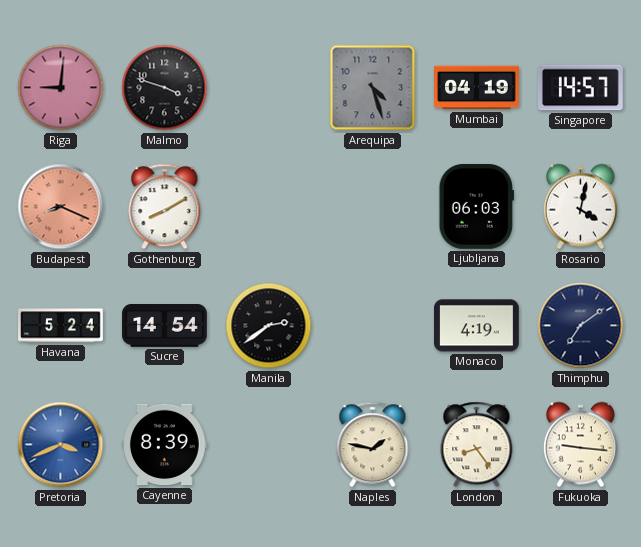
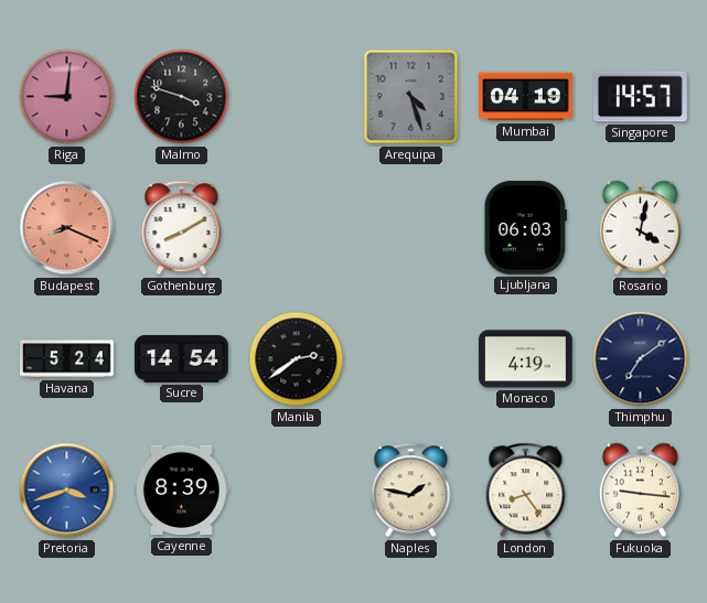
Pretoria: 3:41 -> 3:42
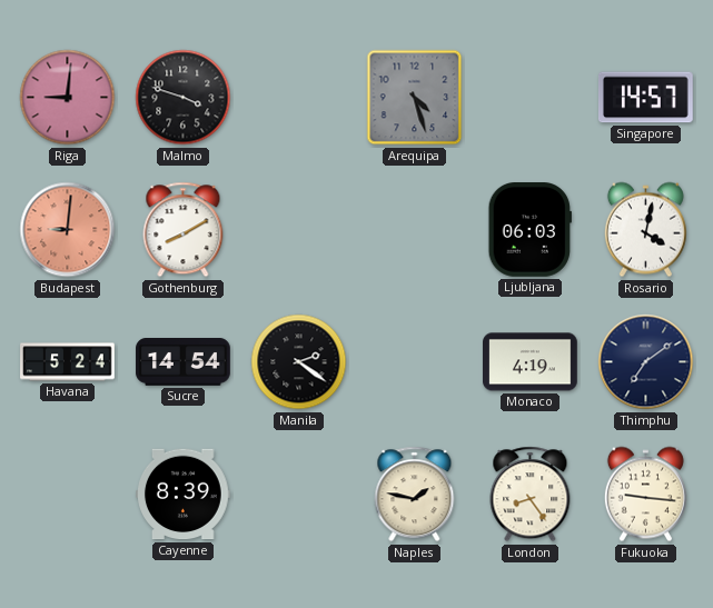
Mumbai: 04:19 -> none
Budapest: 8:19 -> 9:01
Manila: 2:39 -> 2:21
Pretoria: 3:42 -> none
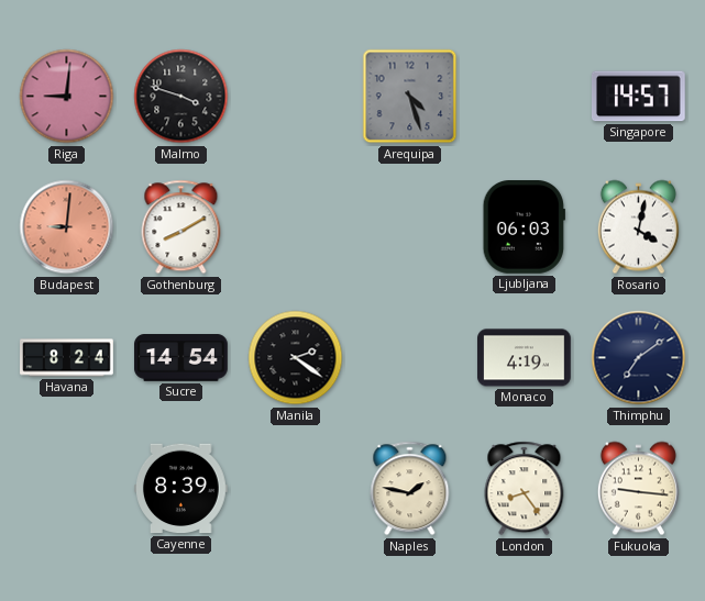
Havana: 5:24 -> 8:24
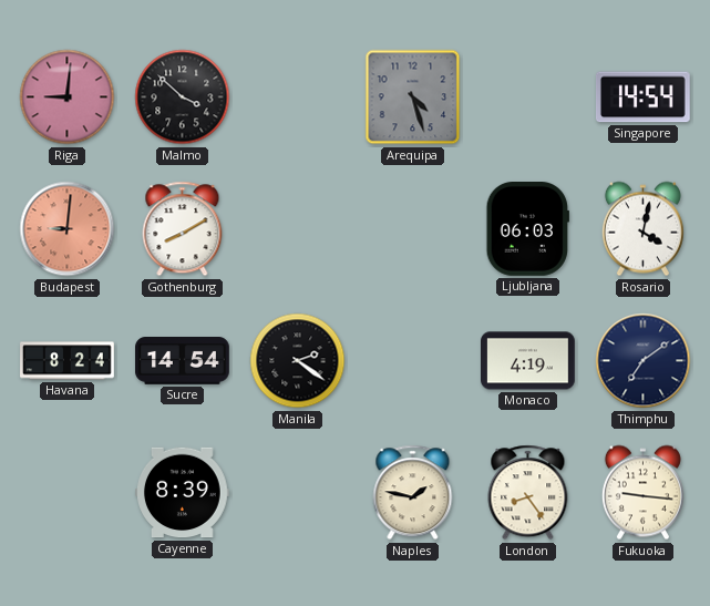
Malmo: 3:48 -> 3:52
Singapore: 14:57 -> 14:54
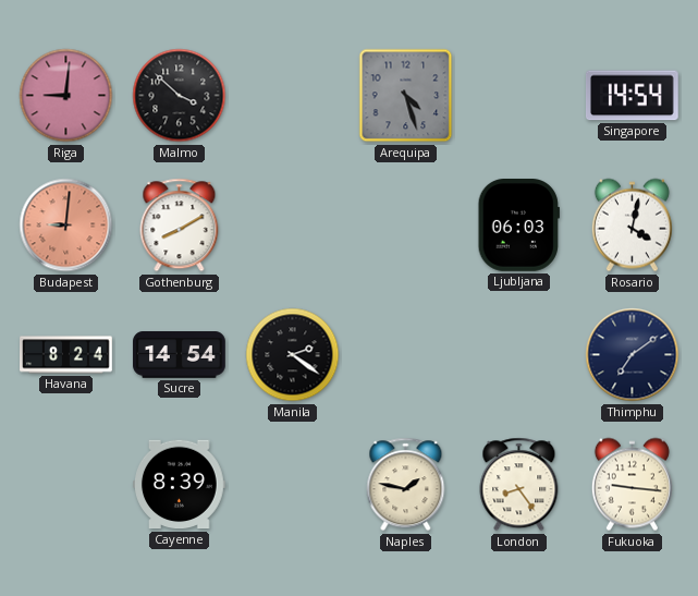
Monaco: 4:19 -> none
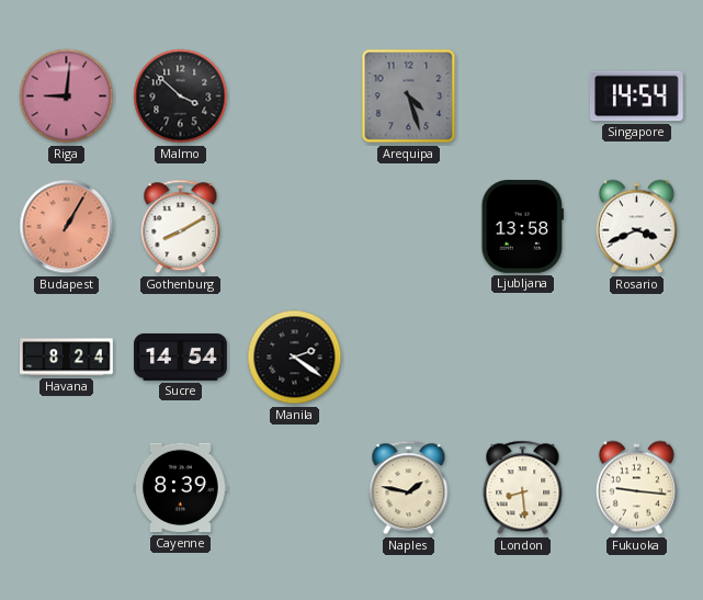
Budapest: 9:01 -> 1:05
Ljubljana: 06:03 -> 13:58
Rosario: 4:02 -> 3:41
Thimphu: 7:09 -> none
London: 8:24 -> 8:29
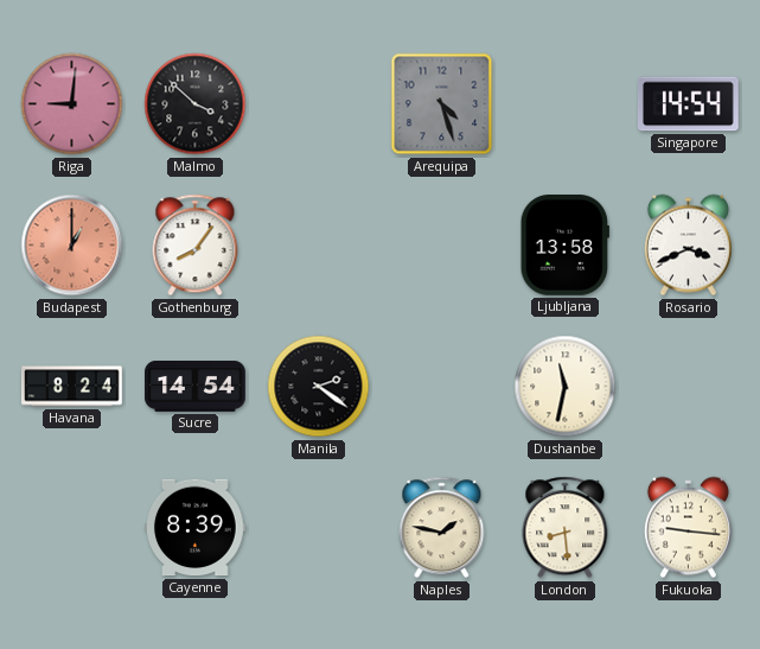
Budapest: 1:05 -> 1:00
Gothenburg: 8:10 -> 8:06
Dushanbe: none -> 11:32
